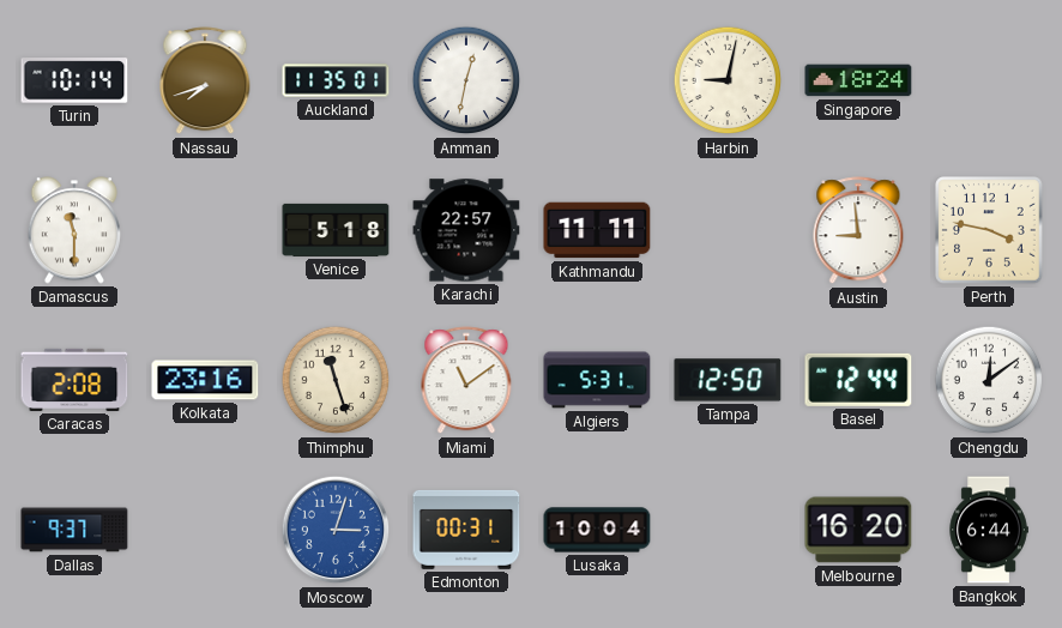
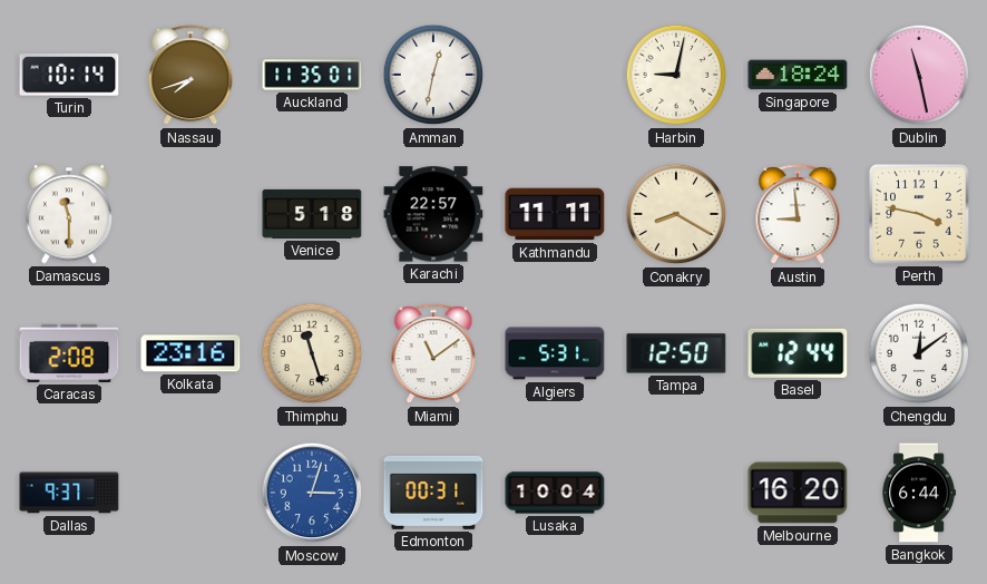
Dublin: none -> 11:28
Conakry: none -> 8:20
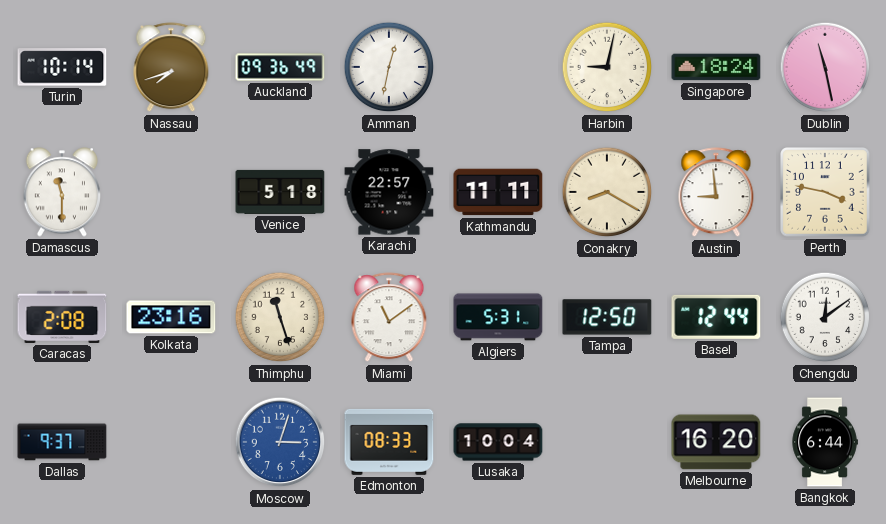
Auckland: 11:35 -> 09:36
Edmonton: 00:31 -> 08:33
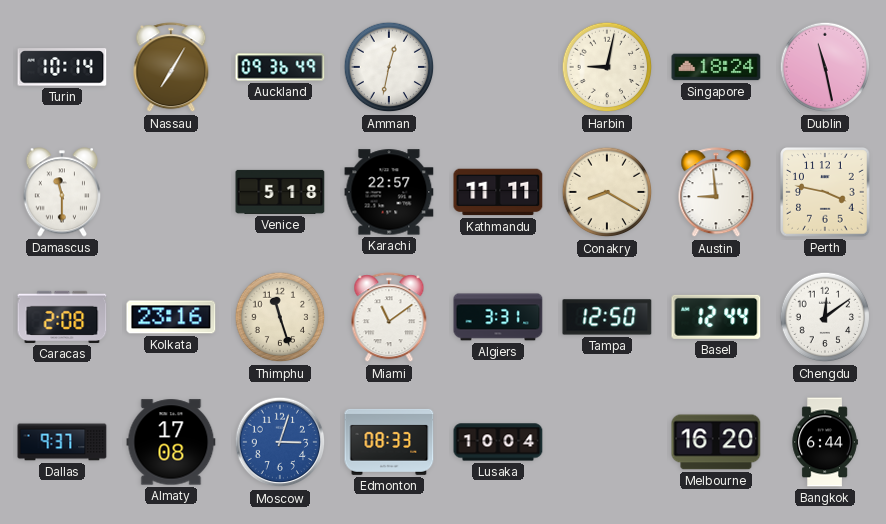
Nassau: 7:42 -> 7:05
Algiers: 5:31 -> 3:31
Almaty: none -> 17:08
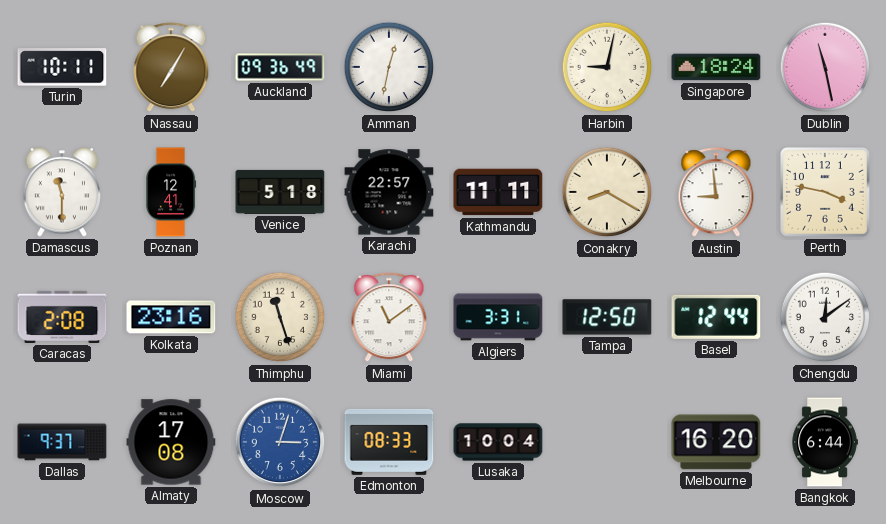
Turin: 10:14 -> 10:11
Poznan: none -> 12:41
